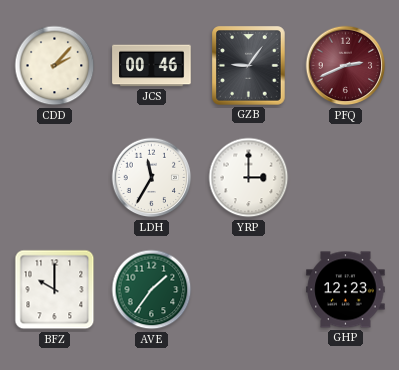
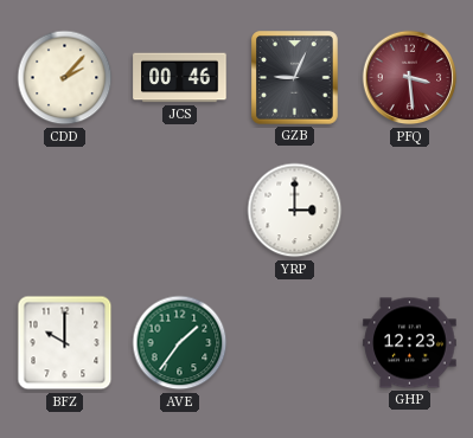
GZB: 9:06 -> 9:04
PFQ: 2:41 -> 3:29
LDH: 11:35 -> none
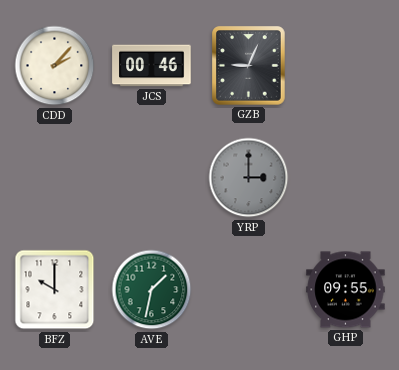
PFQ: 3:29 -> none
YRP dial: white -> grey
AVE: 1:36 -> 1:32
GHP: 12:23 -> 09:55
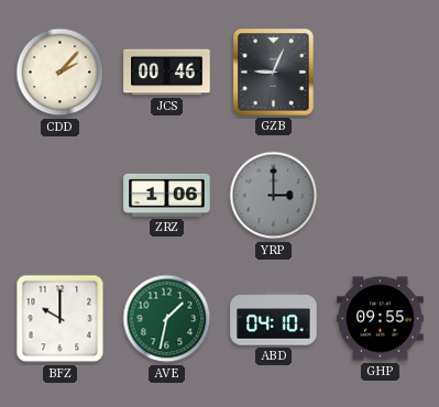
ZRZ: none -> 1:06
ABD: none -> 04:10
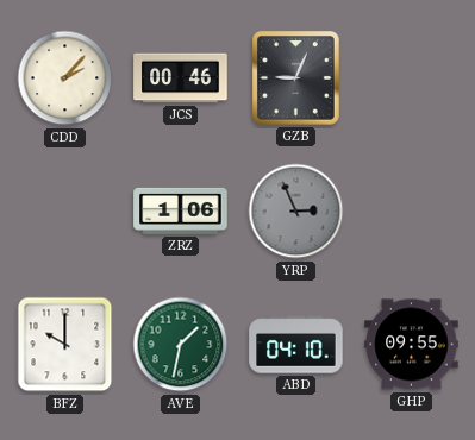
YRP: 3:00 -> 2:56
